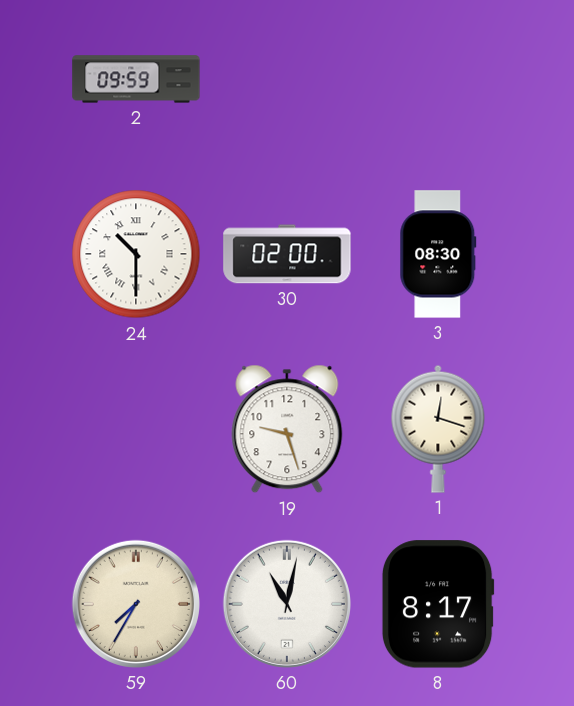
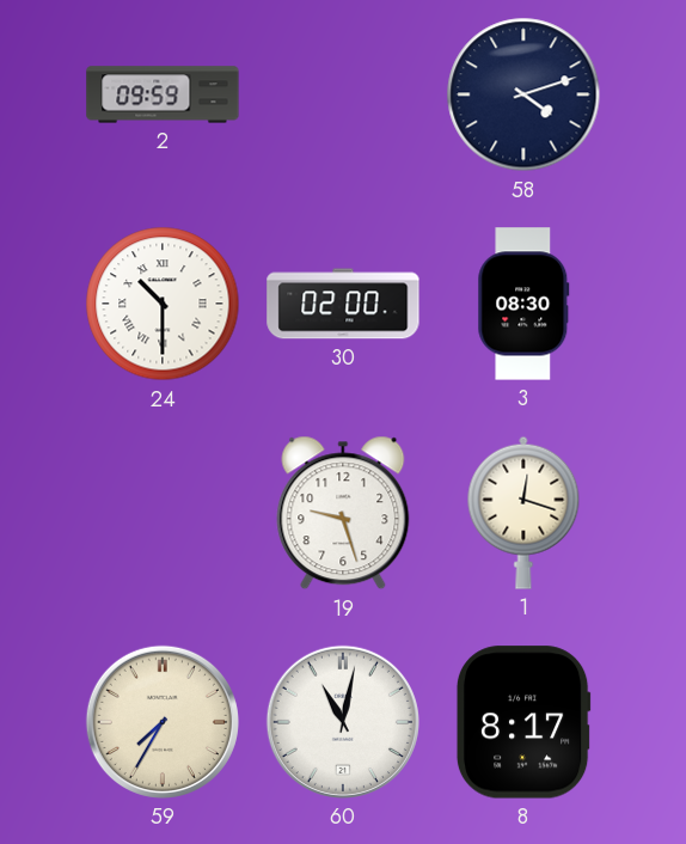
58: none -> 4:12
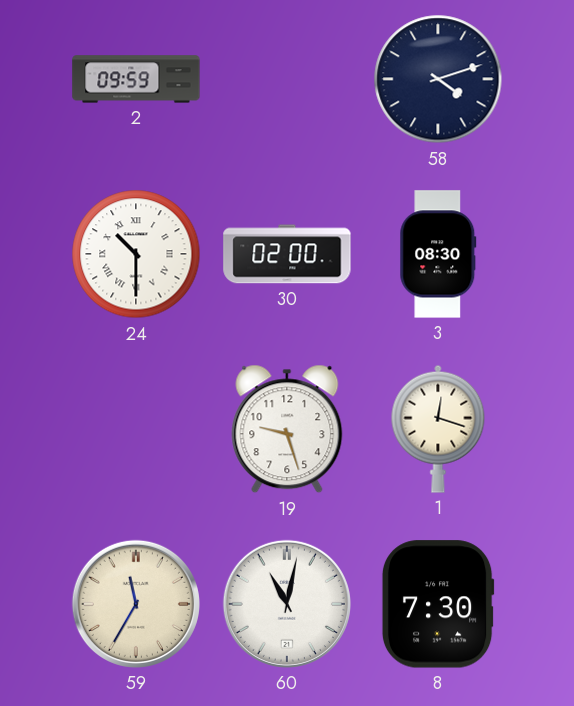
59: 7:35 -> 11:35
8: 8:17 -> 7:30
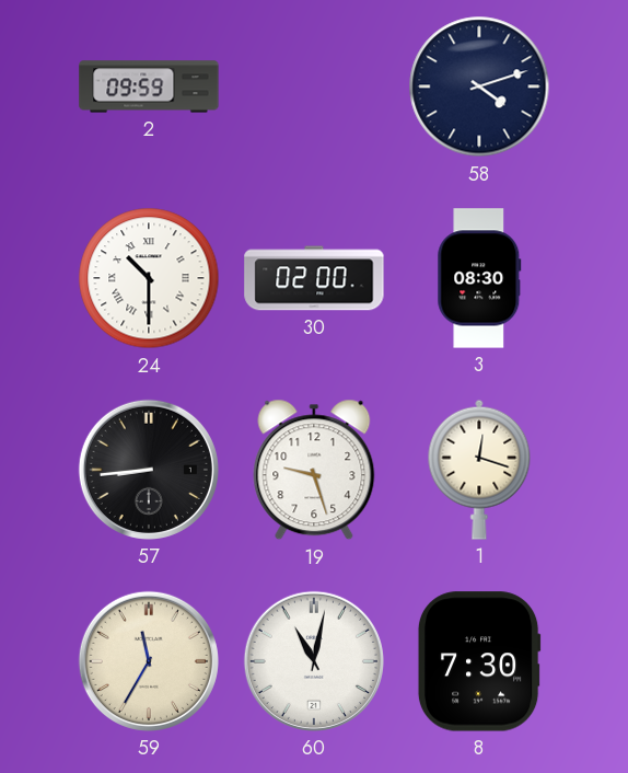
57: none -> 8:44
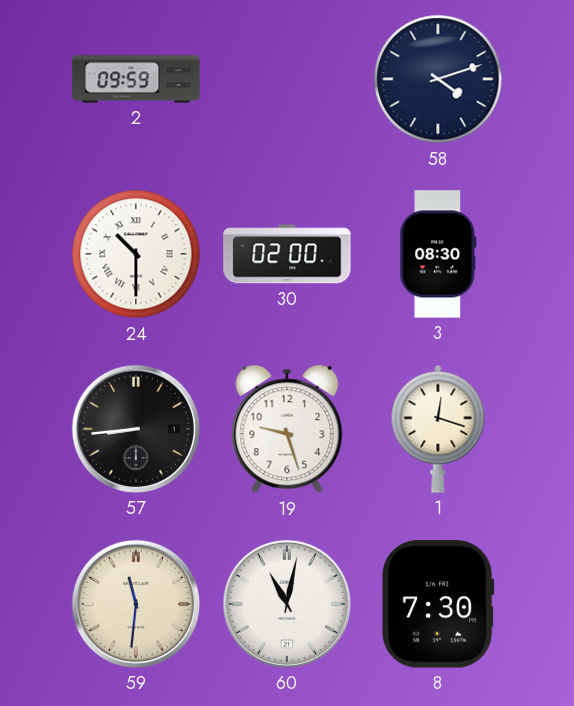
59: 11:35 -> 11:31
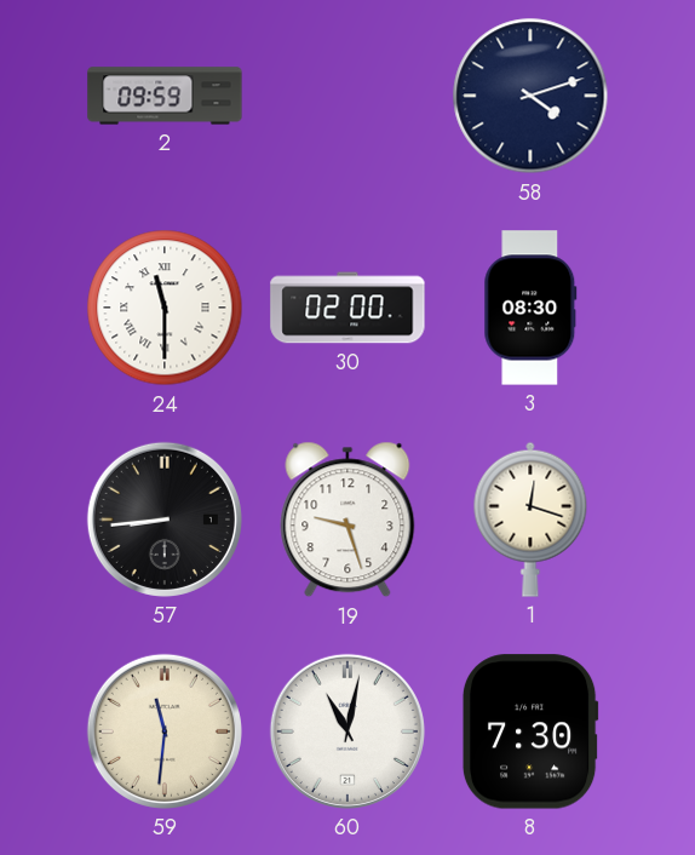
24: 10:30 -> 11:30
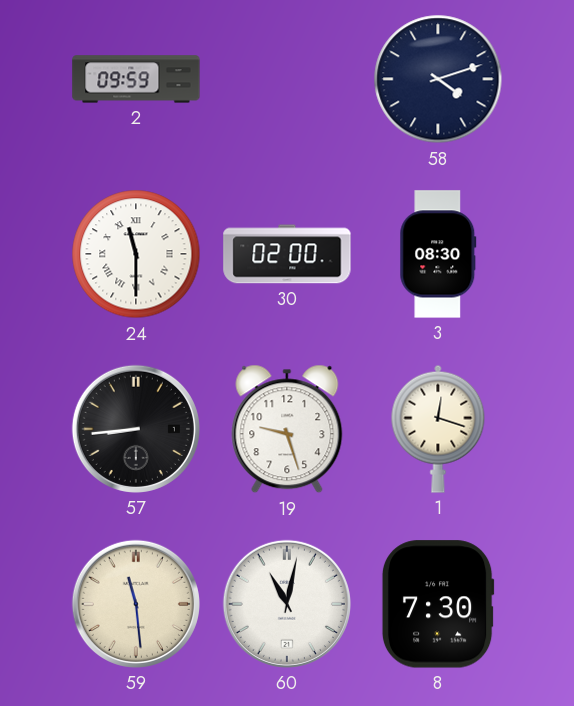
59: 11:31 -> 11:29
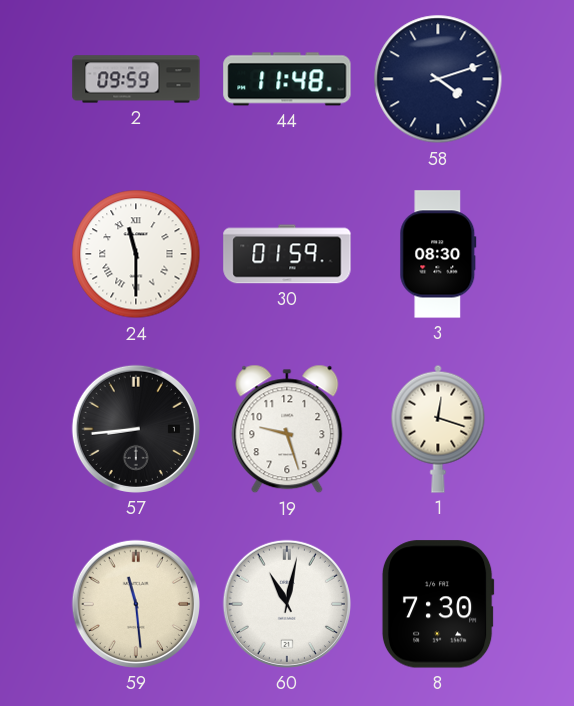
44: none -> 11:48
30: 02:00 -> 01:59
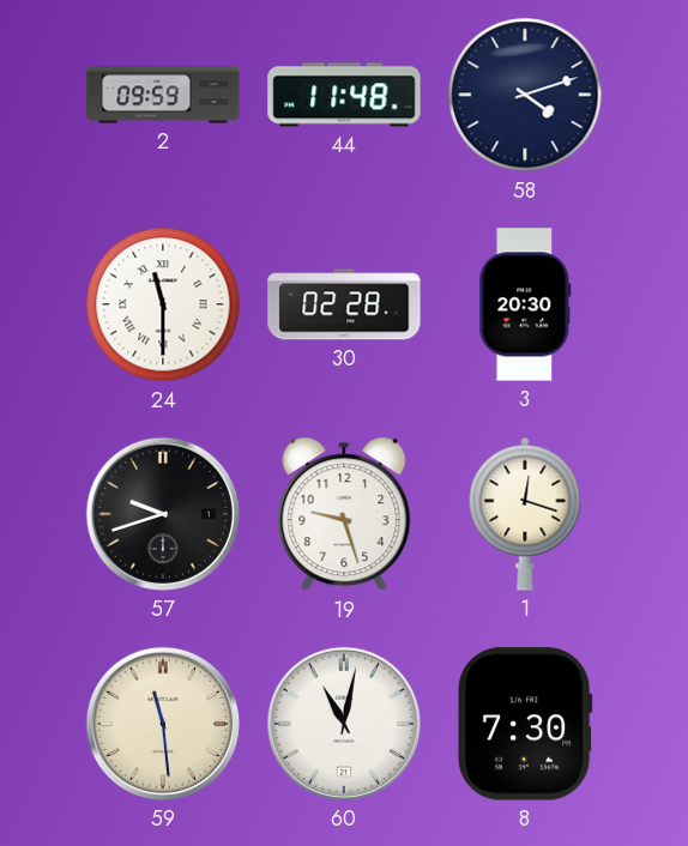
30: 01:59 -> 02:28
3: 08:30 -> 20:30
57: 8:44 -> 9:42
